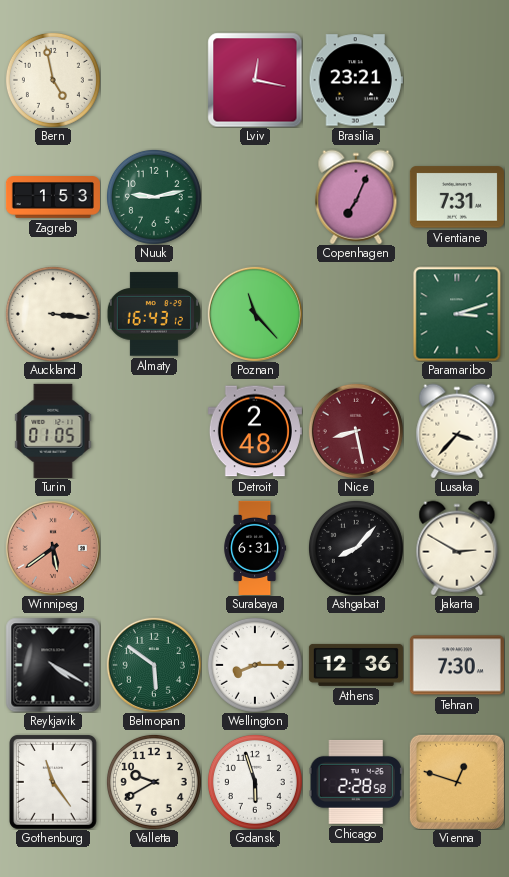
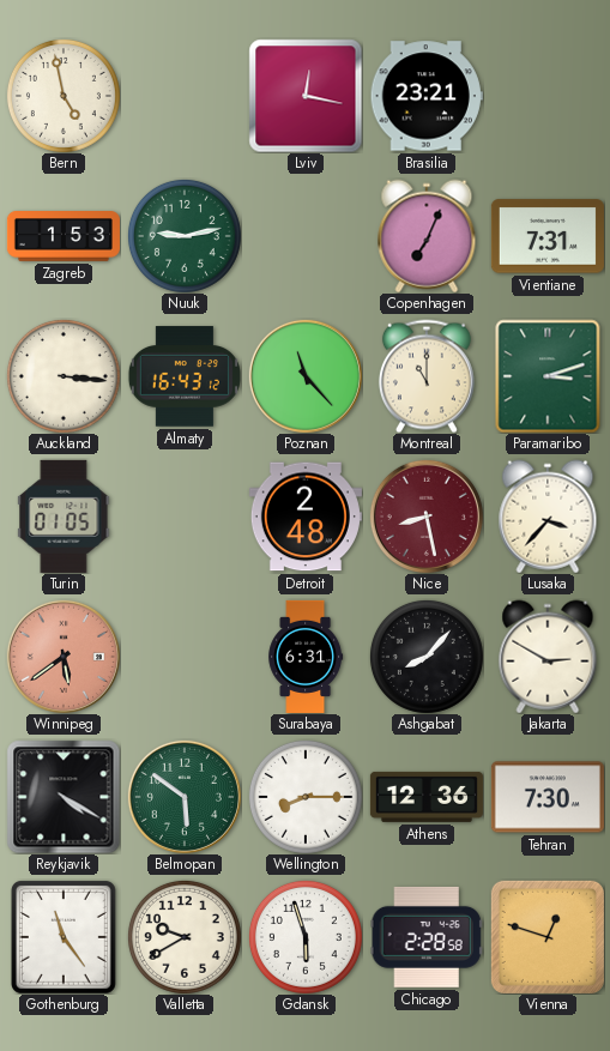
Montreal: none -> 11:00
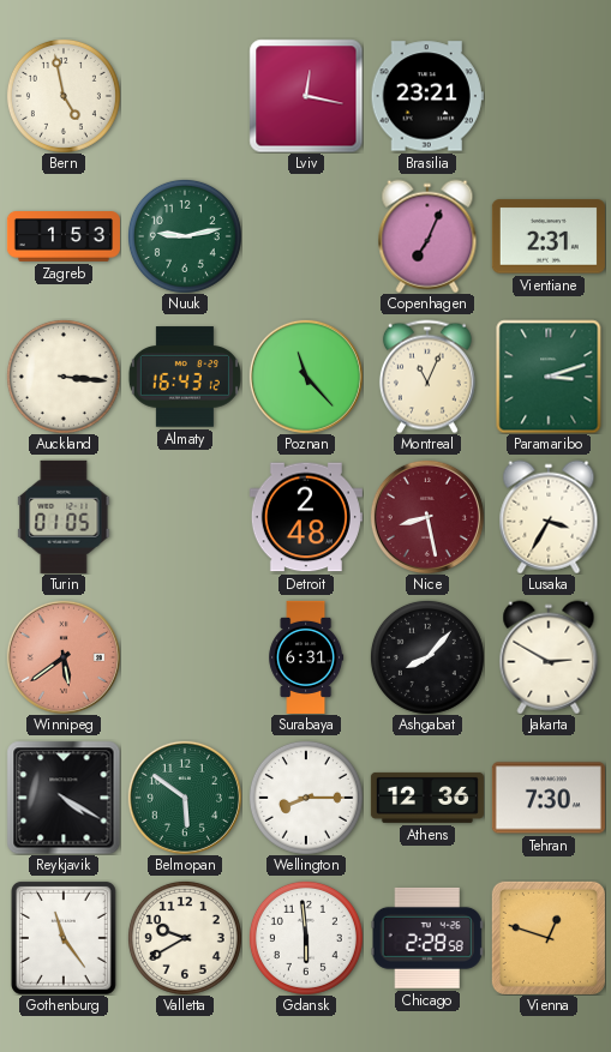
Vientiane: 7:31 -> 2:31
Montreal: 11:00 -> 11:04
Lusaka: 3:37 -> 3:35
Gdansk: 5:57 -> 5:59
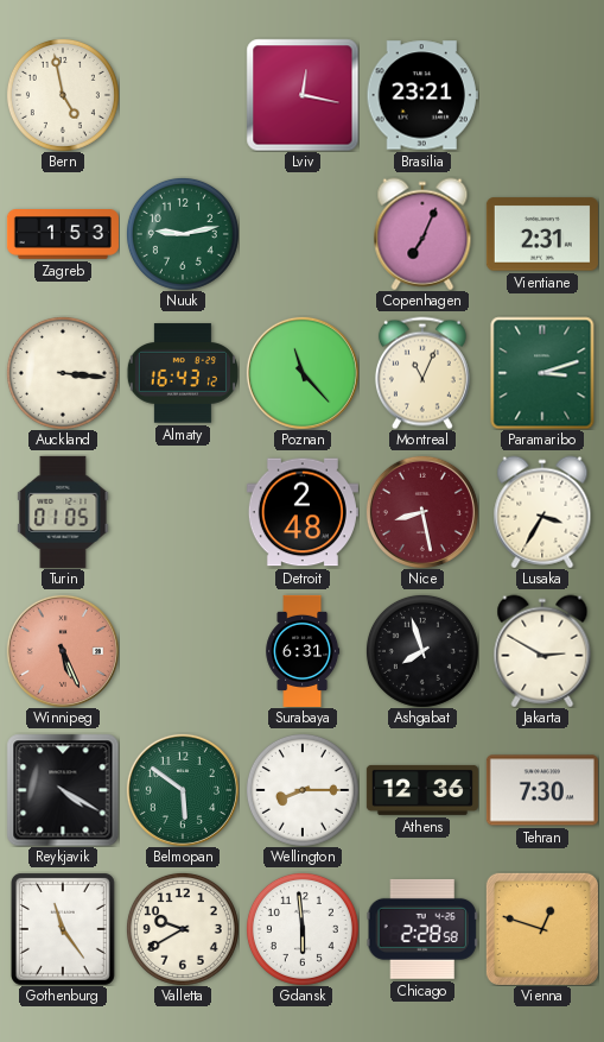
Winnipeg: 5:39 -> 5:26
Ashgabat: 8:07 -> 7:57
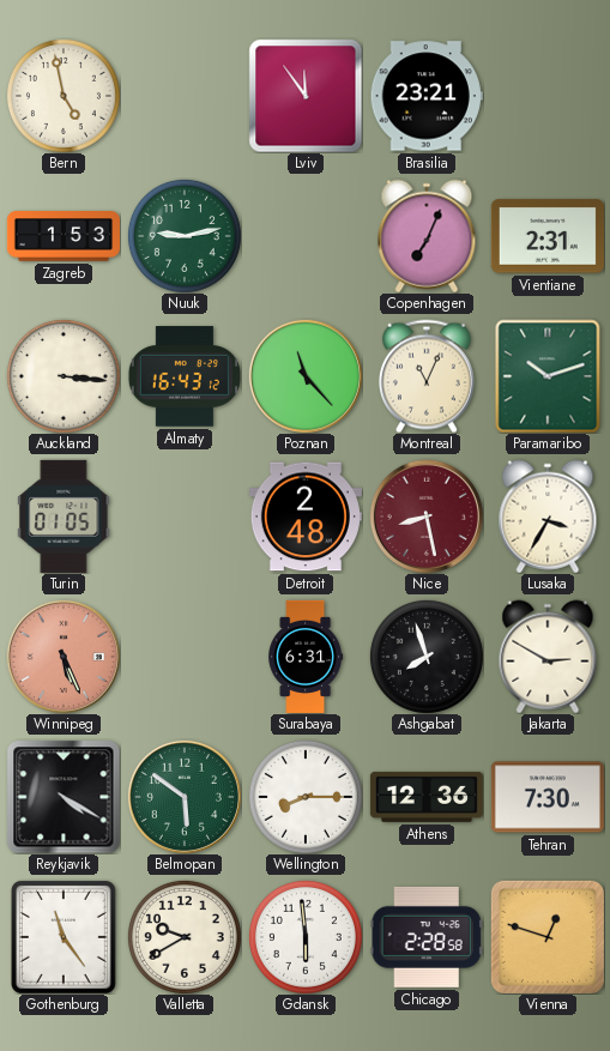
Lviv: 12:17 -> 11:54
Paramaribo: 3:12 -> 10:12
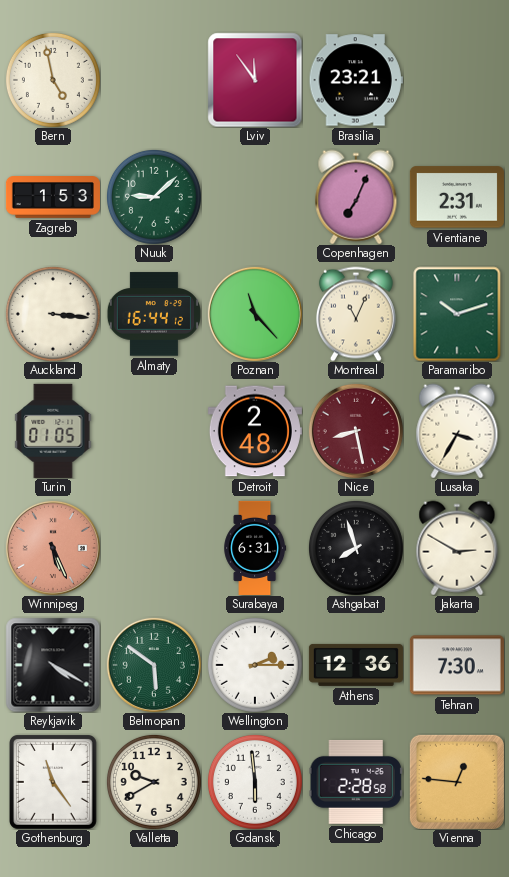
Nuuk: 9:13 -> 9:08
Almaty: 16:43 -> 16:44
Wellington: 8:15 -> 2:15
Vienna: 12:48 -> 12:46
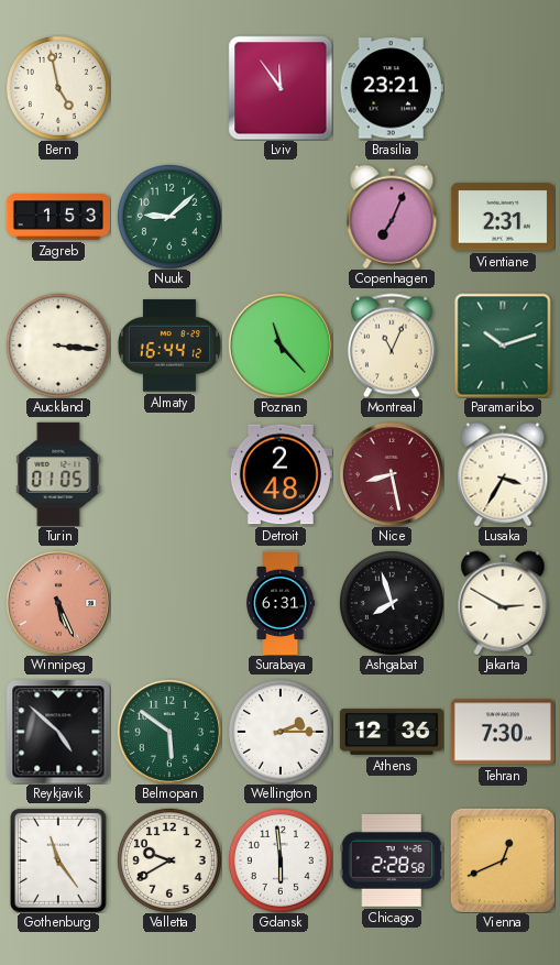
Reykjavik: 4:20 -> 4:52
Vienna: 12:46 -> 12:41
